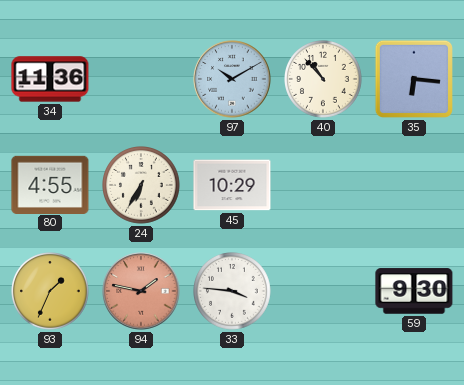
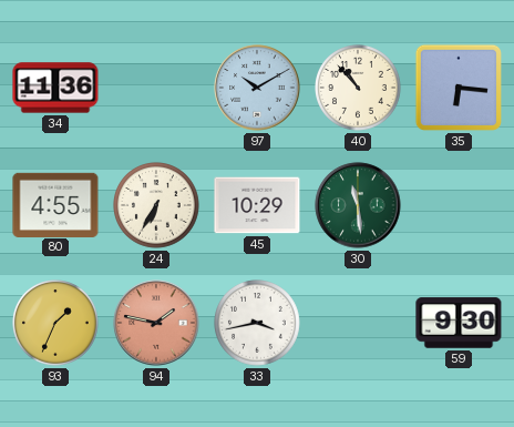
30: none -> 11:29
33: 3:46 -> 3:43
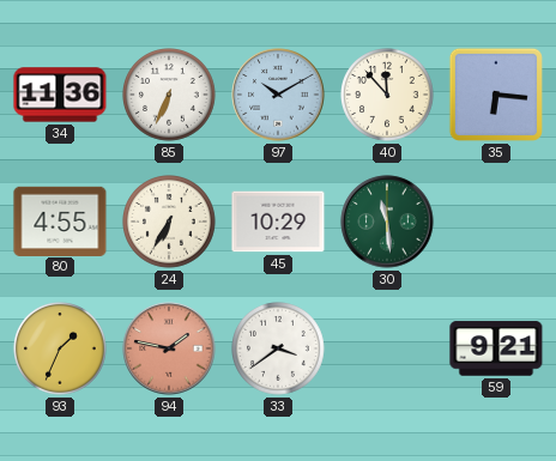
85: none -> 6:34
40: 10:53 -> 11:53
33: 3:43 -> 3:39
59: 9:30 -> 9:21
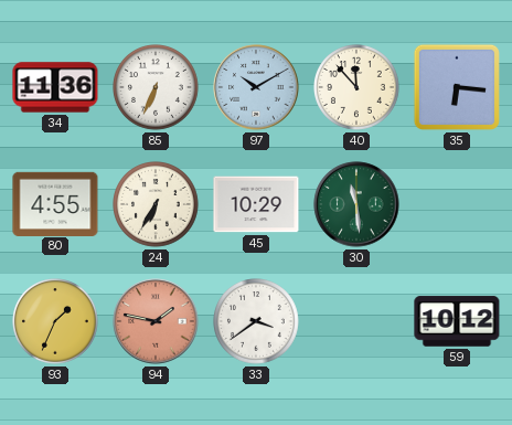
59: 9:21 -> 10:12
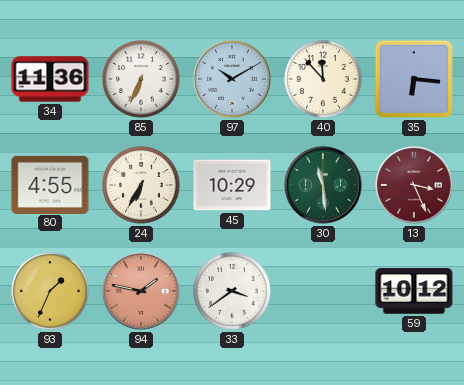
13: none -> 3:26
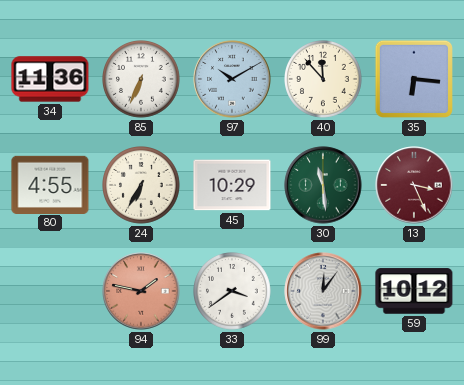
93: 1:34 -> none
99: none -> 12:06
